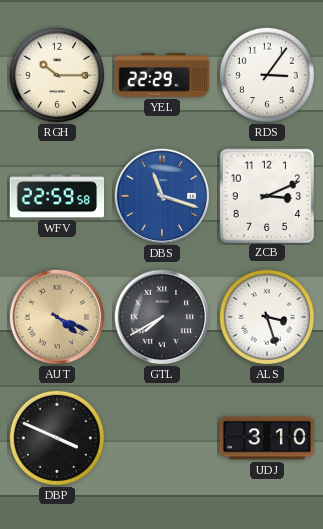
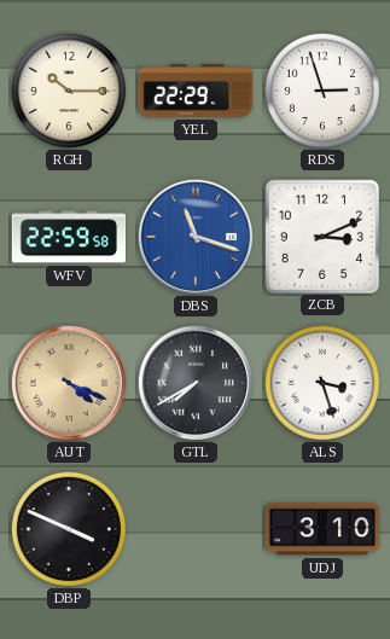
RDS: 3:06 -> 2:57
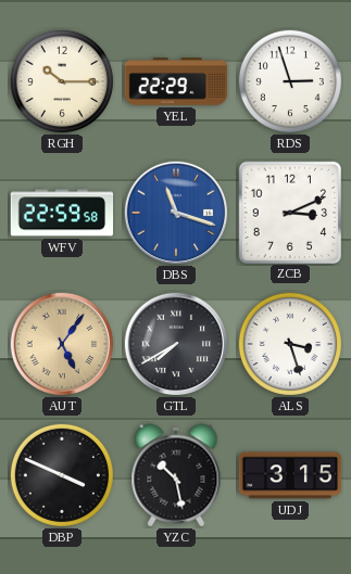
AUT: 4:19 -> 5:06
YZC: none -> 10:28
UDJ: 3:10 -> 3:15
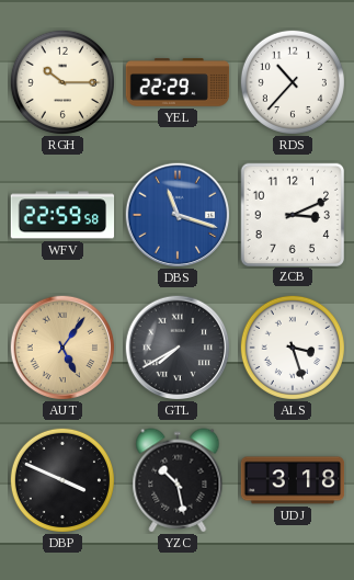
RDS: 2:57 -> 10:37
UDJ: 3:15 -> 3:18
